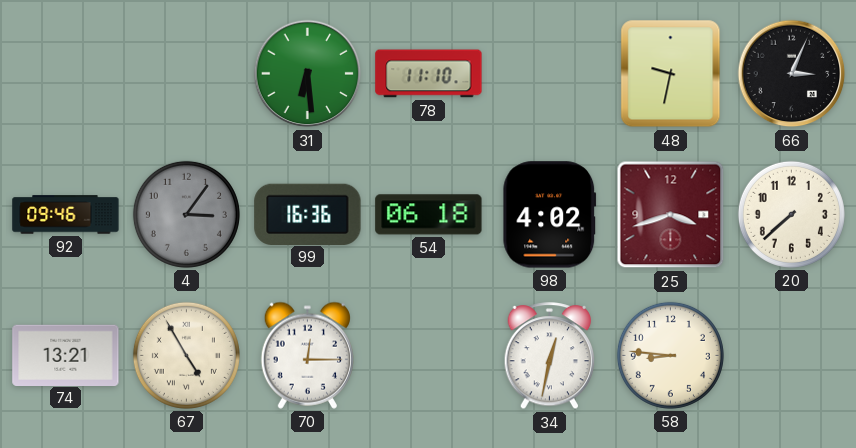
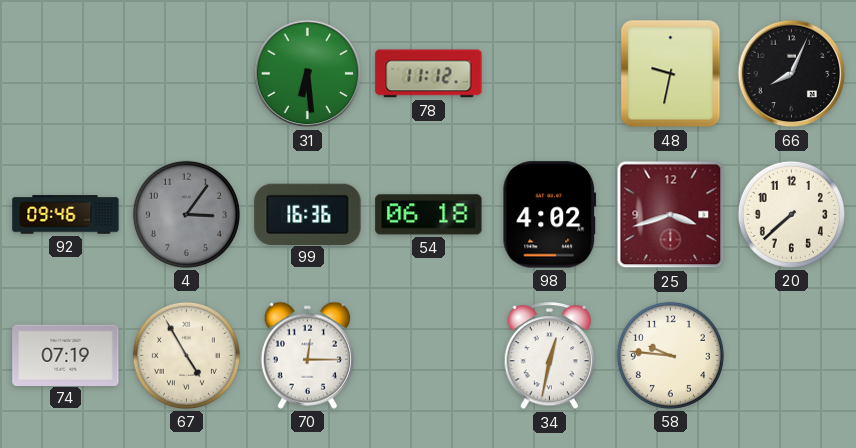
78: 11:10 -> 11:12
66: 3:04 -> 8:04
74: 13:21 -> 07:19
58: 8:46 -> 9:46
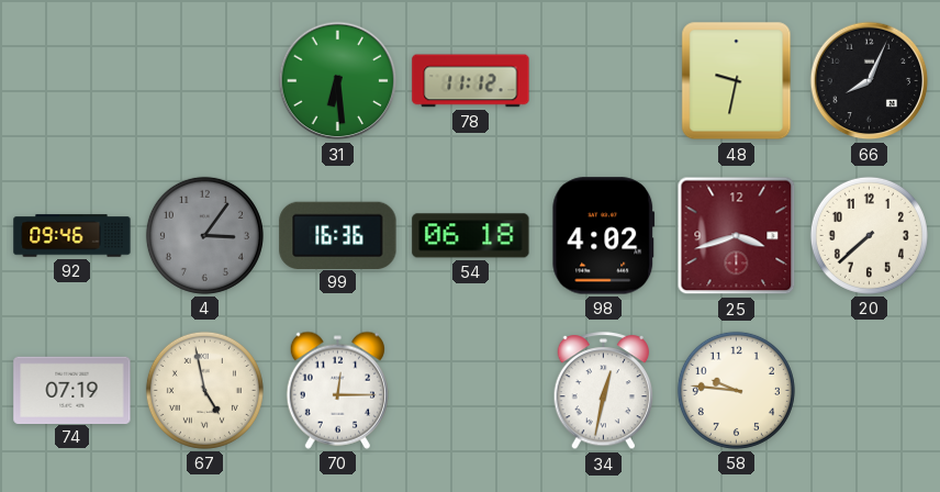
67: 4:55 -> 4:58
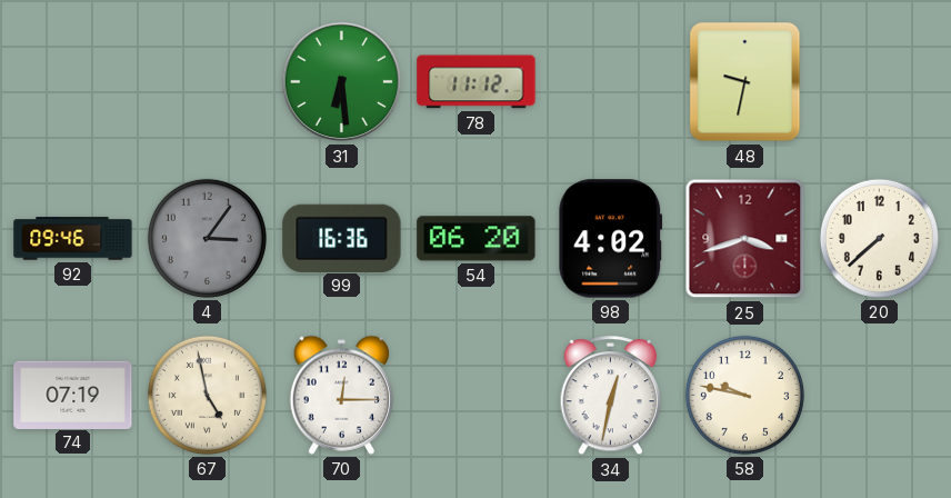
66: 8:04 -> none
54: 06:18 -> 06:20
58: 9:46 -> 9:47
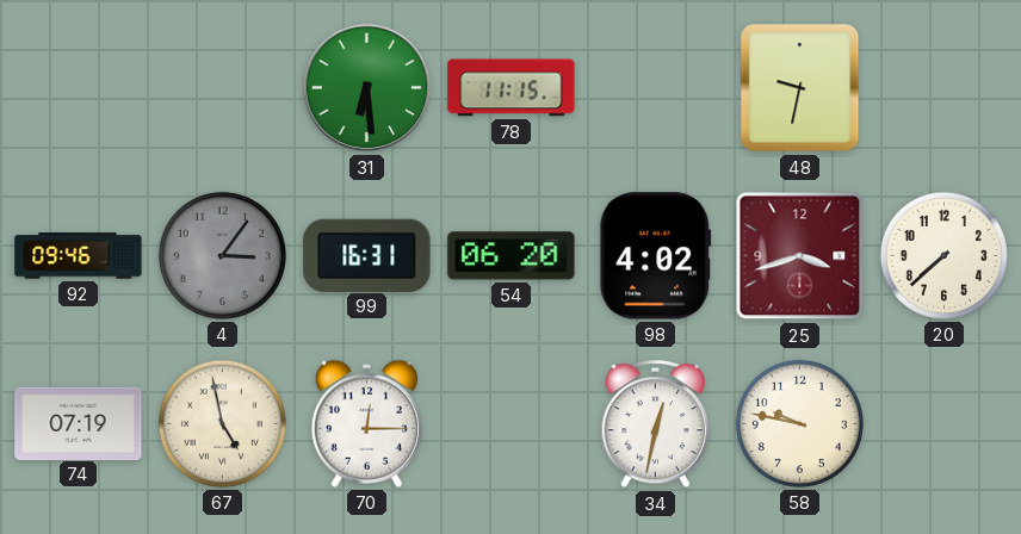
78: 11:12 -> 11:15
99: 16:36 -> 16:31
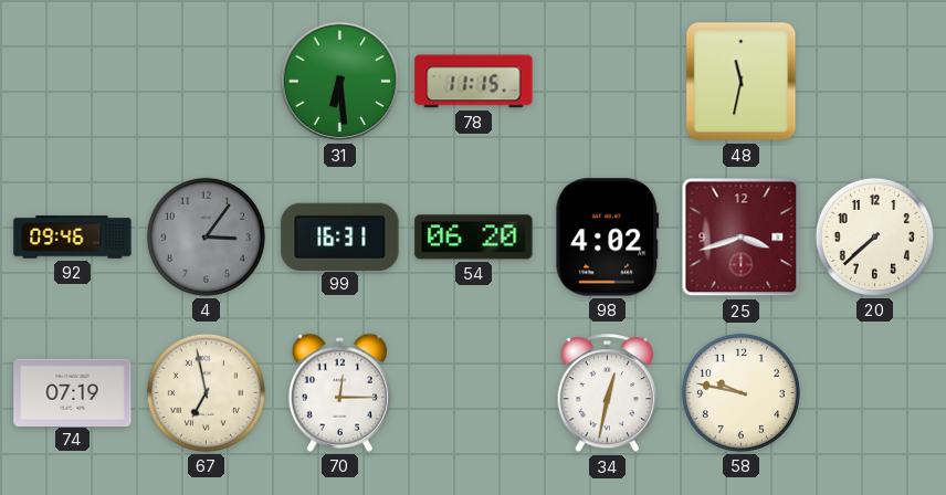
48: 9:32 -> 11:32
67: 4:58 -> 6:58
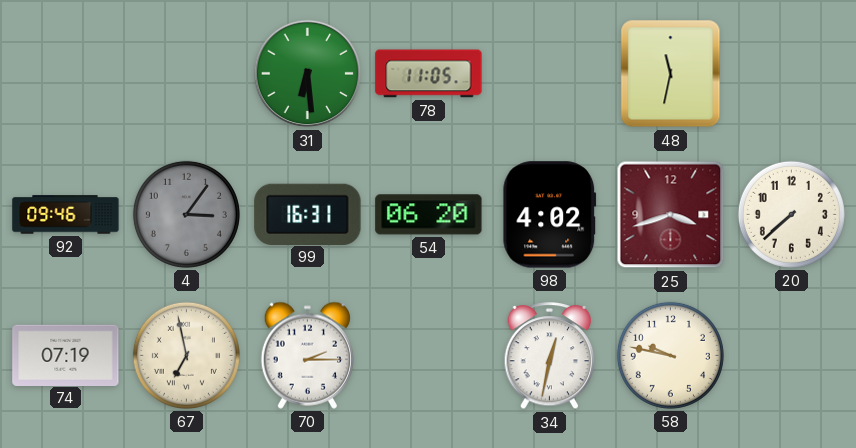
78: 11:15 -> 11:05
70: 12:15 -> 2:15
